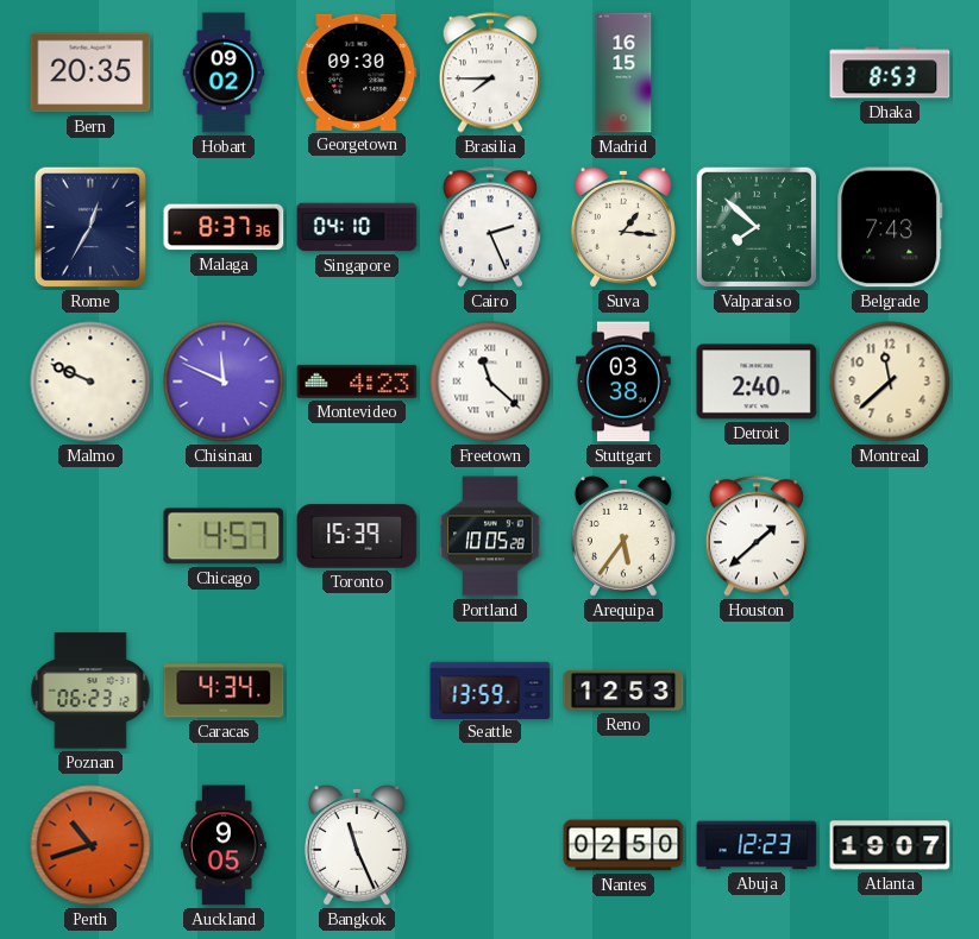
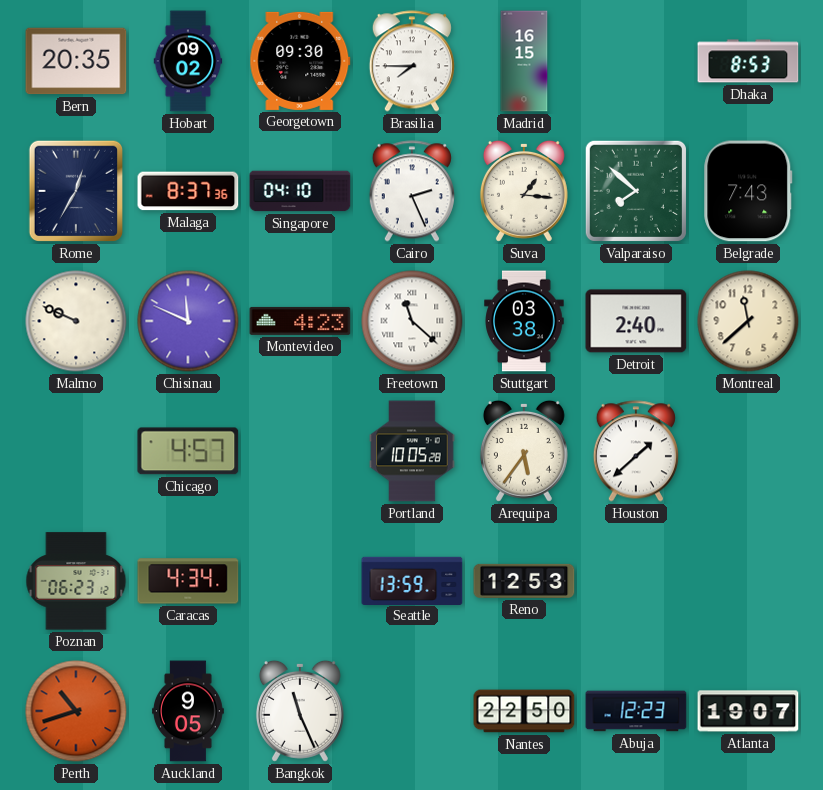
Toronto: 15:39 -> none
Nantes: 02:50 -> 22:50
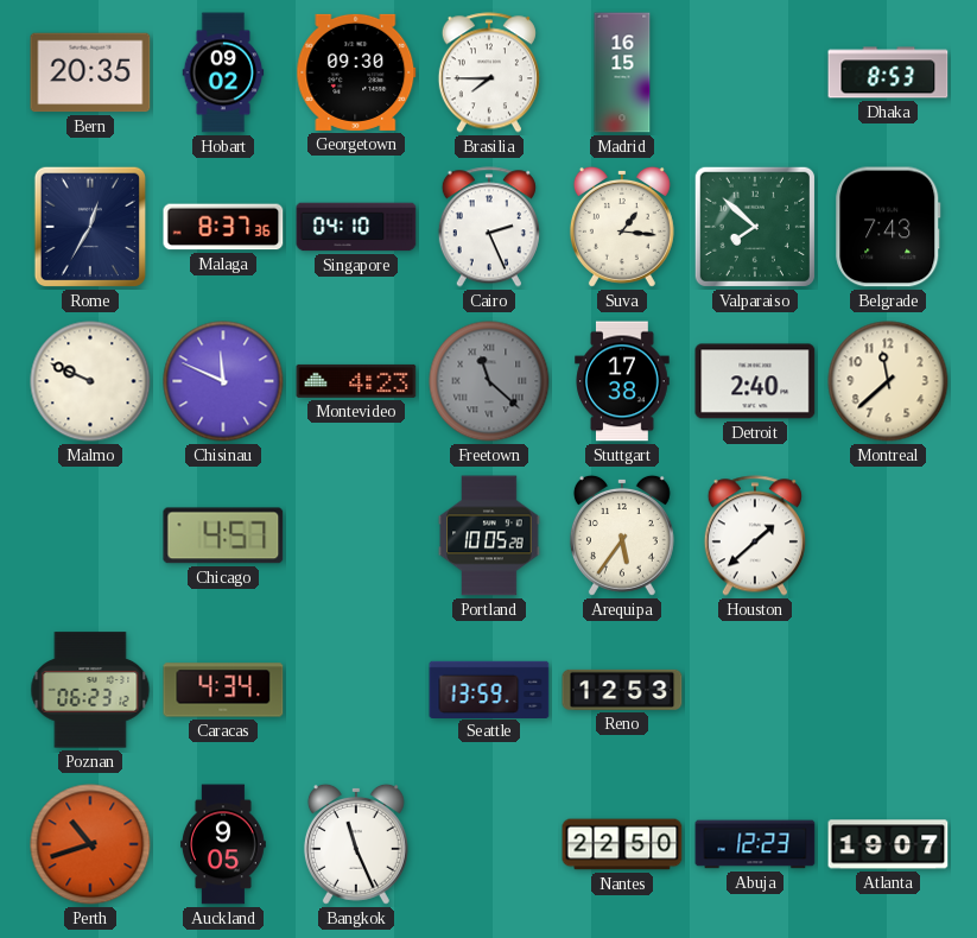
Freetown dial: white -> grey
Stuttgart: 03:38 -> 17:38
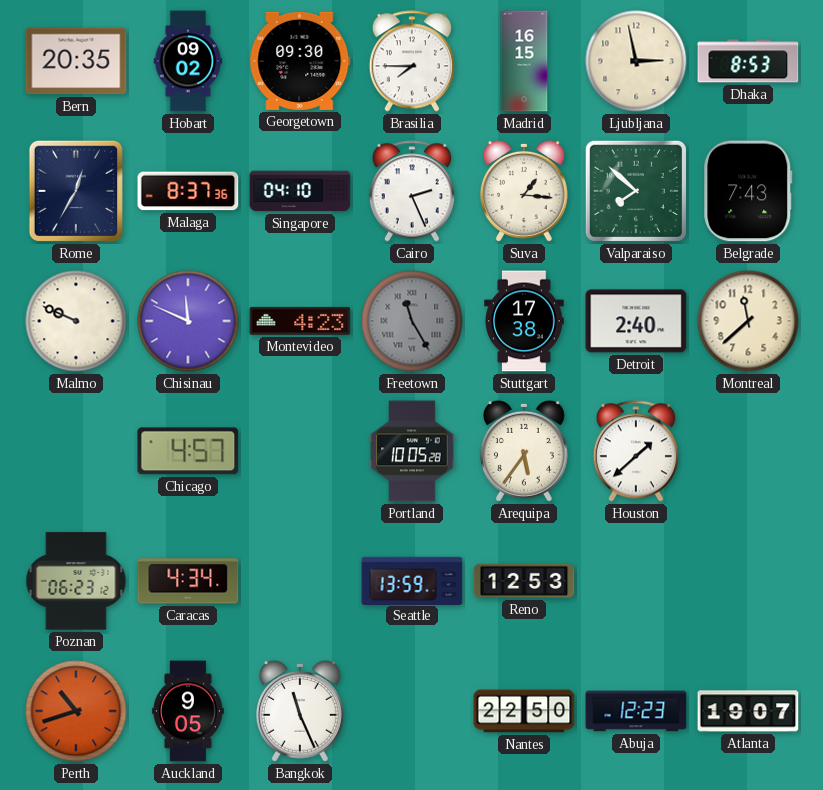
Ljubljana: none -> 2:58
Freetown: 11:22 -> 11:25
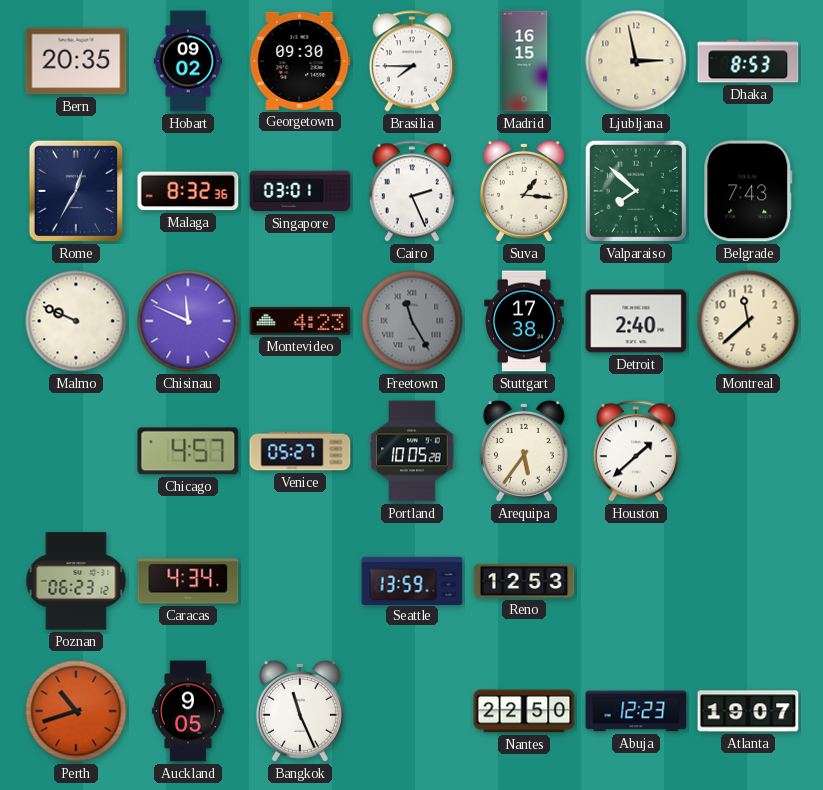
Malaga: 8:37 -> 8:32
Singapore: 04:10 -> 03:01
Venice: none -> 05:27
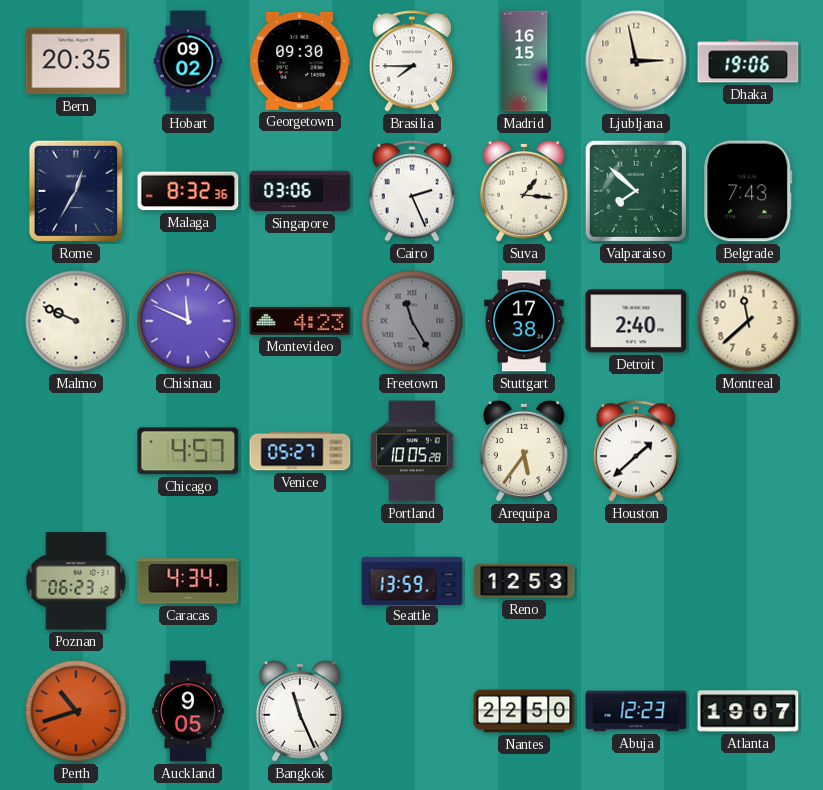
Dhaka: 8:53 -> 19:06
Singapore: 03:01 -> 03:06
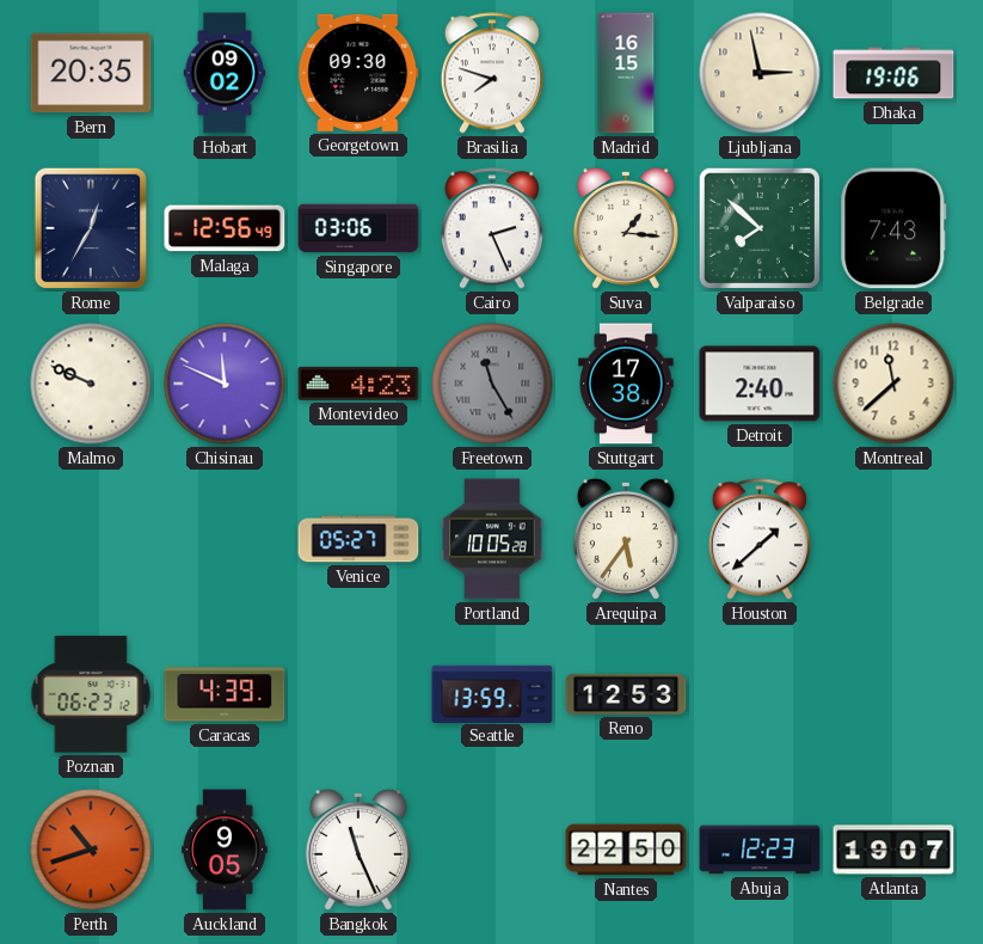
Brasilia: 7:45 -> 7:48
Malaga: 8:32 -> 12:56
Chicago: 4:57 -> none
Caracas: 4:34 -> 4:39
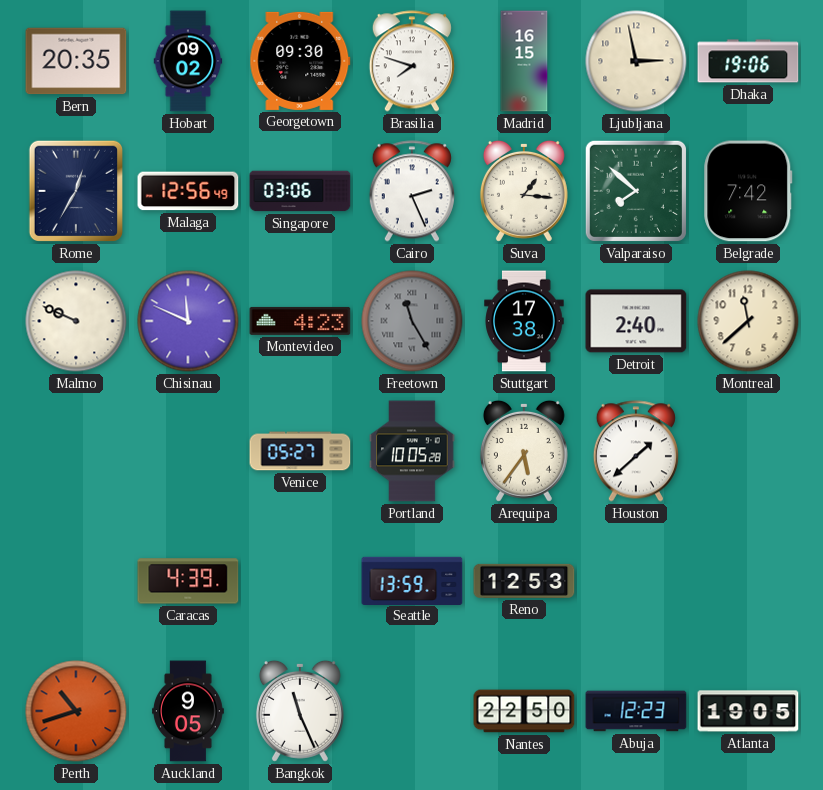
Belgrade: 7:43 -> 7:42
Poznan: 06:23 -> none
Atlanta: 19:07 -> 19:05
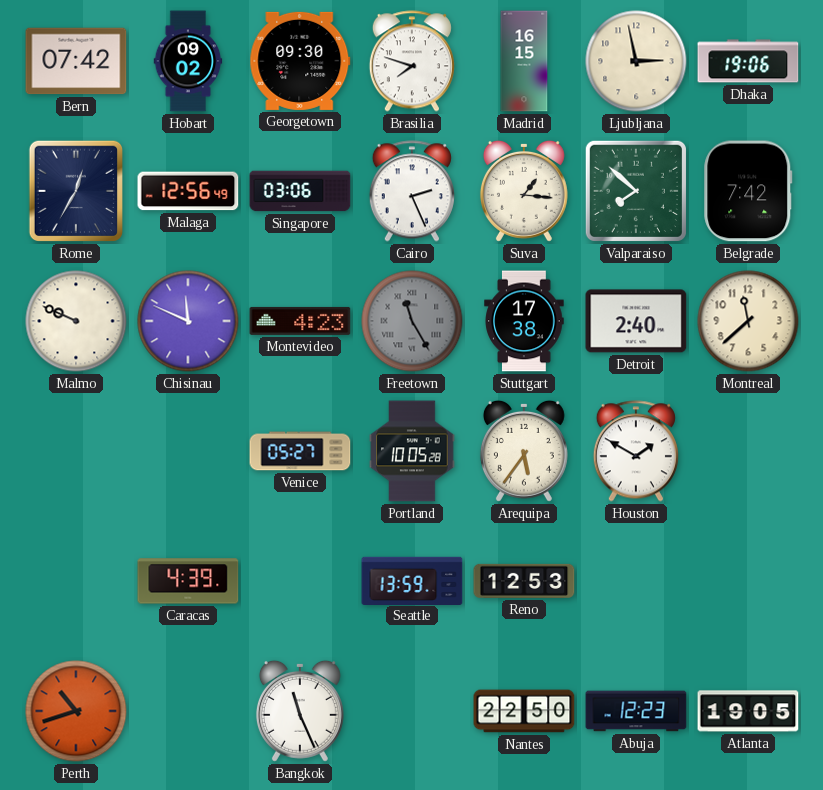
Bern: 20:35 -> 07:42
Houston: 1:38 -> 1:50
Auckland: 9:05 -> none
